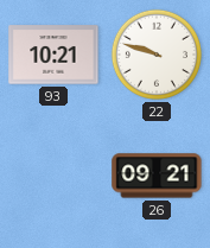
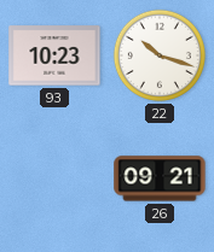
93: 10:21 -> 10:23
22: 9:48 -> 10:18
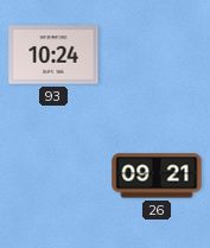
93: 10:23 -> 10:24
22: 10:18 -> none
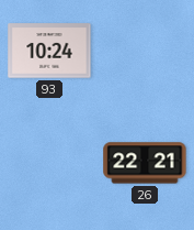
26: 09:21 -> 22:21
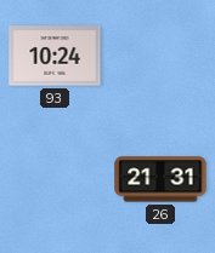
26: 22:21 -> 21:31
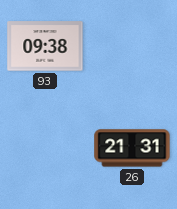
93: 10:24 -> 09:38
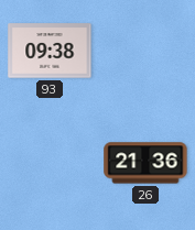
26: 21:31 -> 21:36
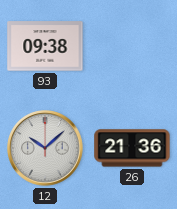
12: none -> 10:08
